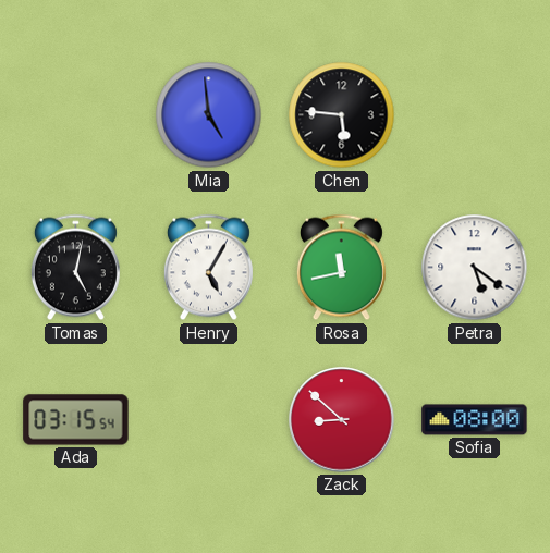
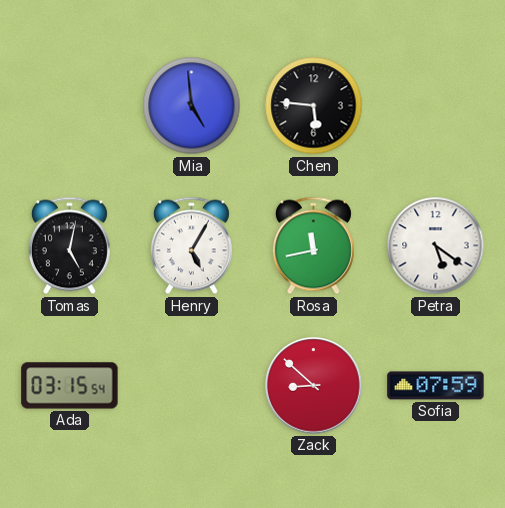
Sofia: 08:00 -> 07:59
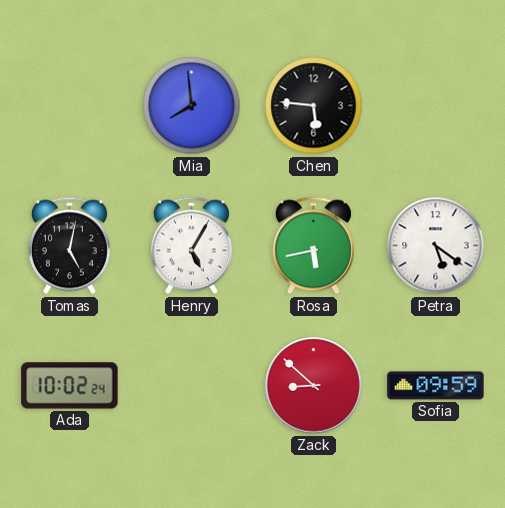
Mia: 4:59 -> 7:59
Rosa: 11:43 -> 5:43
Ada: 03:15 -> 10:02
Sofia: 07:59 -> 09:59
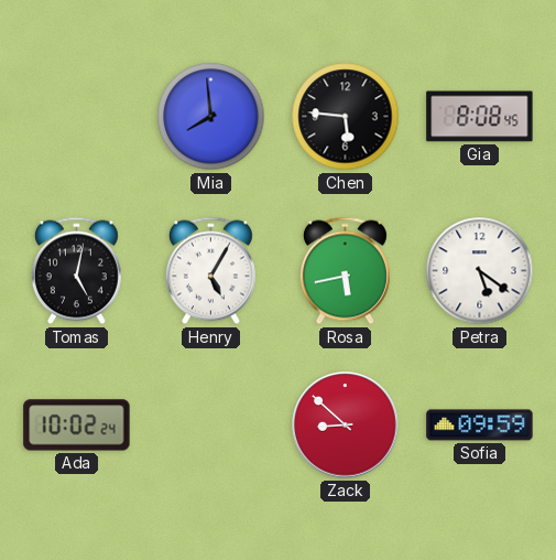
Gia: none -> 8:08
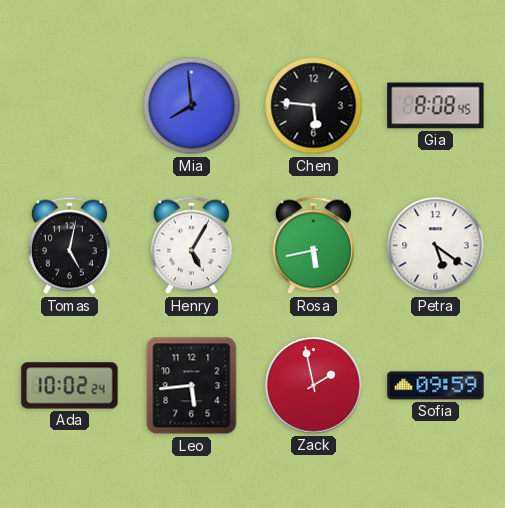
Leo: none -> 5:44
Zack: 8:52 -> 1:58
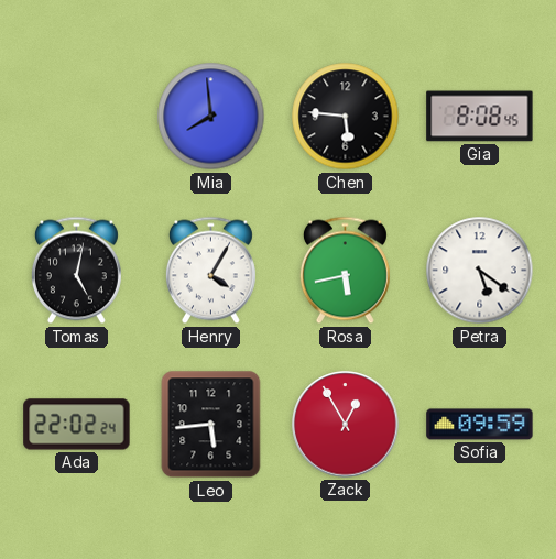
Henry: 5:05 -> 4:05
Ada: 10:02 -> 22:02
Zack: 1:58 -> 12:55
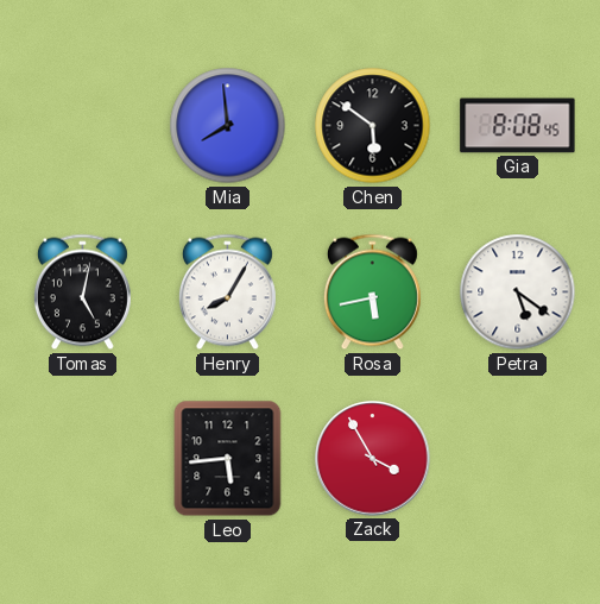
Chen: 5:46 -> 5:51
Henry: 4:05 -> 8:05
Ada: 22:02 -> none
Zack: 12:55 -> 3:55
Sofia: 09:59 -> none
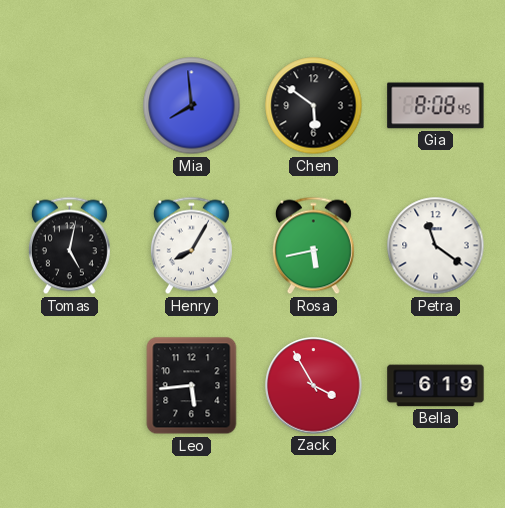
Petra: 5:21 -> 11:21
Bella: none -> 6:19
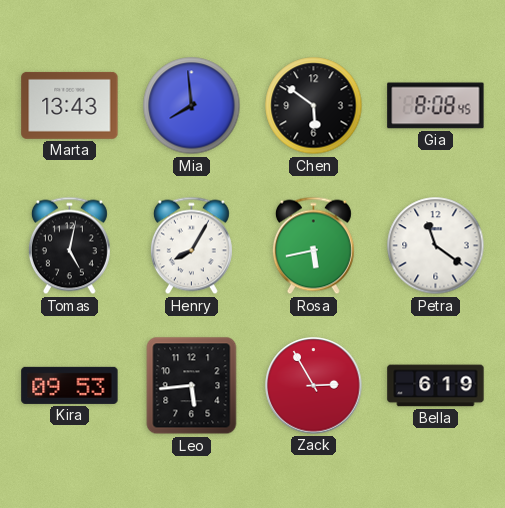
Marta: none -> 13:43
Kira: none -> 09:53
Zack: 3:55 -> 2:55
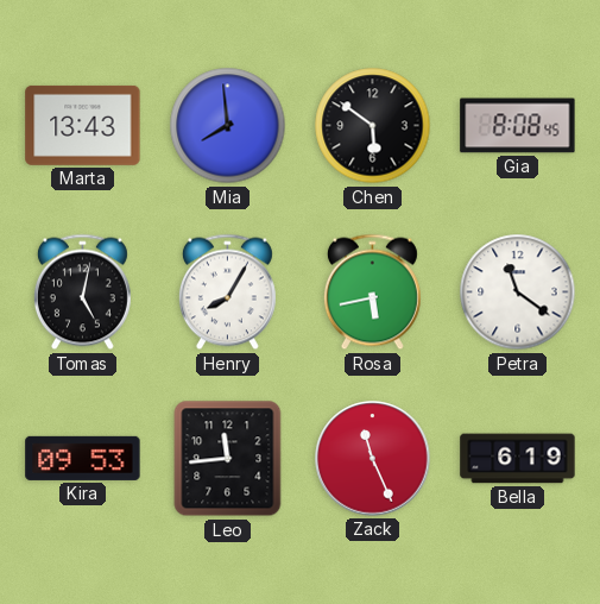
Leo: 5:44 -> 11:44
Zack: 2:55 -> 11:26
